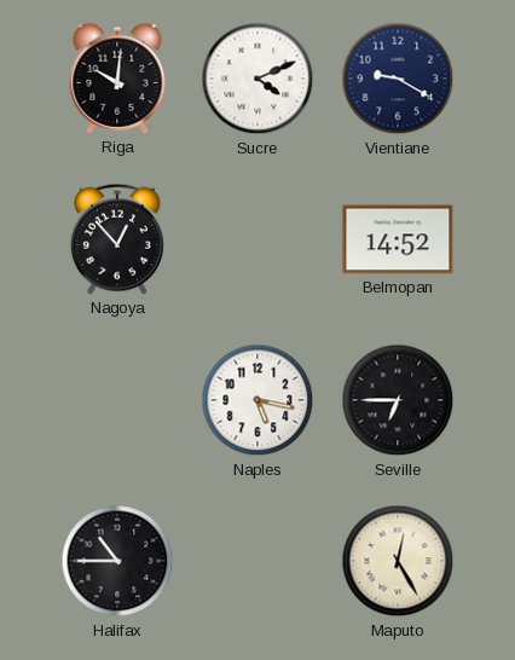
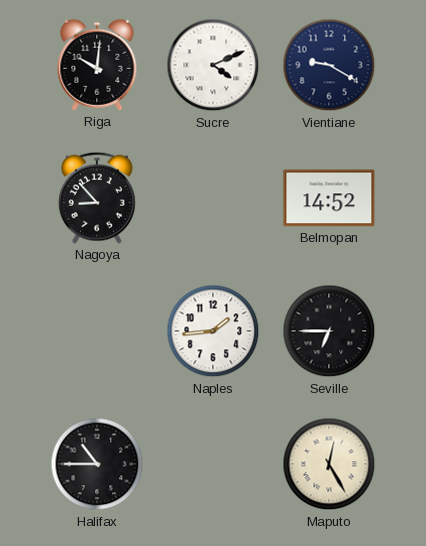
Nagoya: 12:53 -> 8:53
Naples: 5:17 -> 1:44
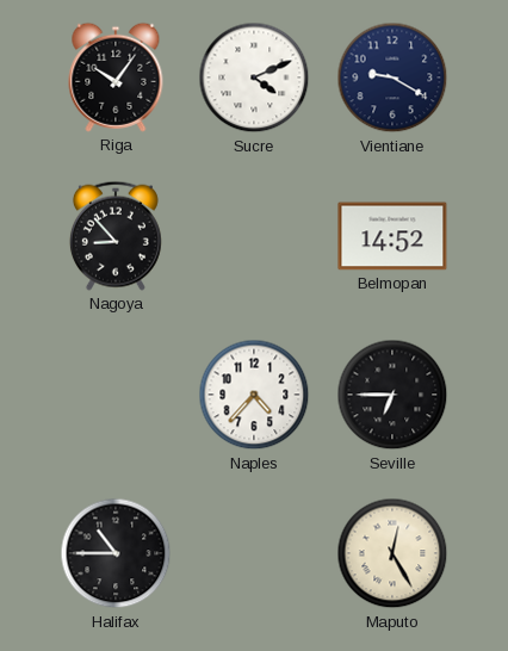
Riga: 10:01 -> 10:06
Naples: 1:44 -> 4:37
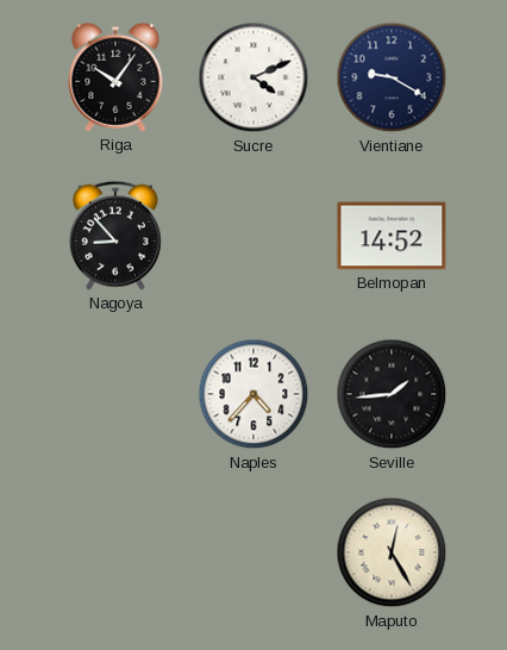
Seville: 6:45 -> 1:44
Halifax: 10:45 -> none
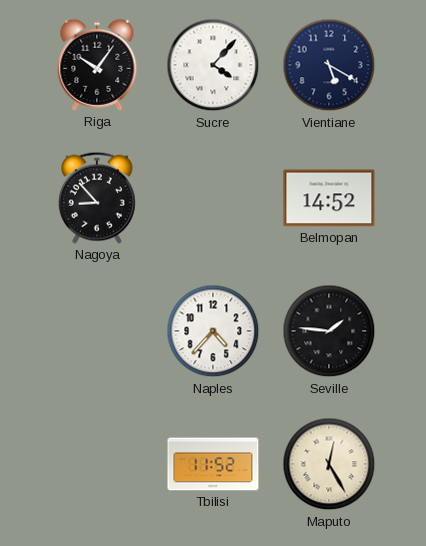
Sucre: 4:11 -> 4:07
Vientiane: 9:20 -> 5:20
Seville: 1:44 -> 1:46
Tbilisi: none -> 11:52
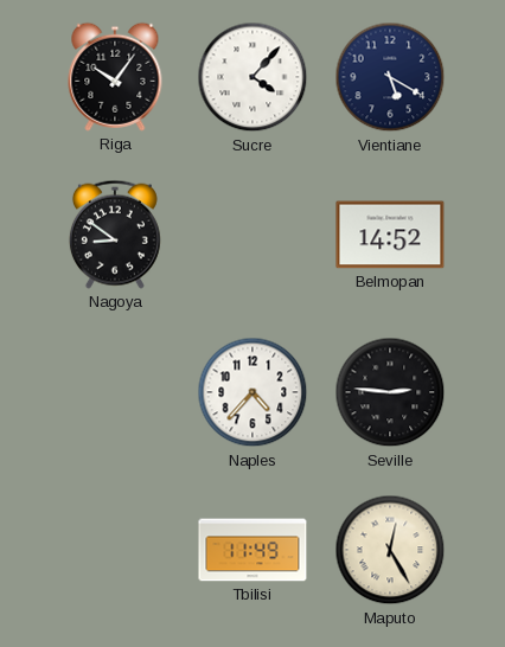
Nagoya: 8:53 -> 8:51
Seville: 1:46 -> 2:46
Tbilisi: 11:52 -> 11:49
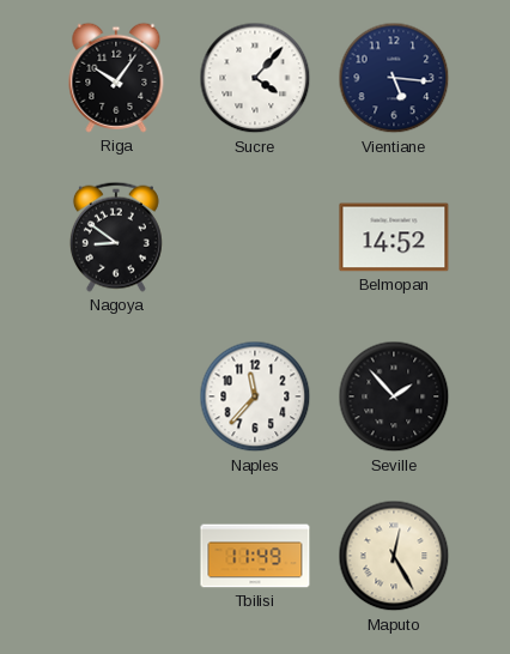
Vientiane: 5:20 -> 5:16
Naples: 4:37 -> 11:37
Seville: 2:46 -> 1:53
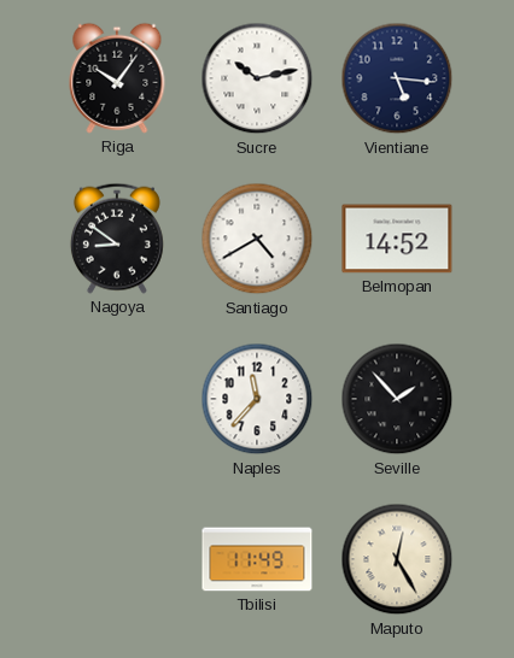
Sucre: 4:07 -> 10:13
Santiago: none -> 4:40
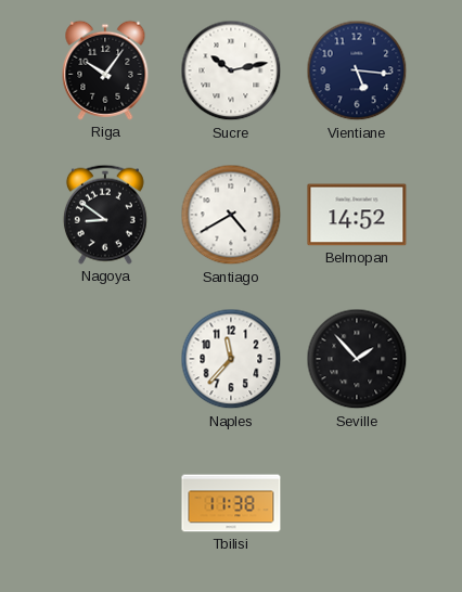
Tbilisi: 11:49 -> 11:38
Maputo: 12:25 -> none
